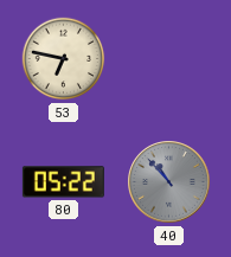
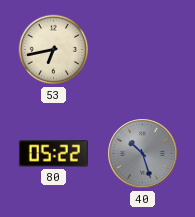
53: 6:47 -> 6:43
40: 10:53 -> 10:27
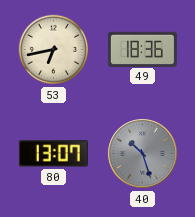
49: none -> 18:36
80: 05:22 -> 13:07
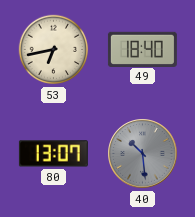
49: 18:36 -> 18:40
40: 10:27 -> 10:29
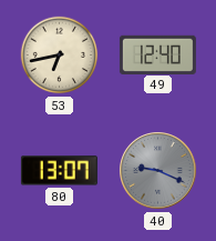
49: 18:40 -> 12:40
40: 10:29 -> 9:19
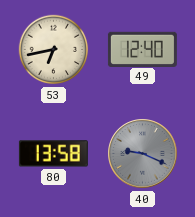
80: 13:07 -> 13:58
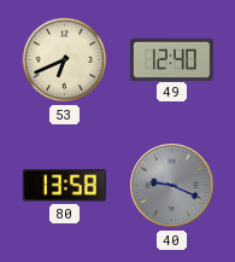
53: 6:43 -> 6:41
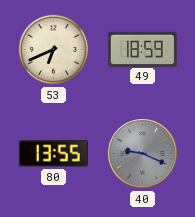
49: 12:40 -> 18:59
80: 13:58 -> 13:55
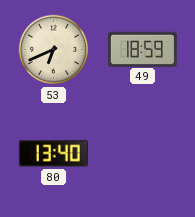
80: 13:55 -> 13:40
40: 9:19 -> none
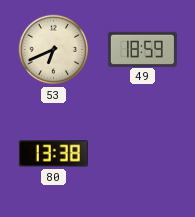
80: 13:40 -> 13:38
